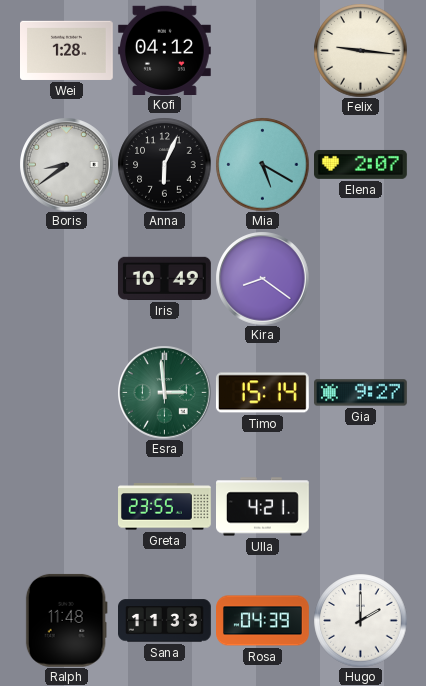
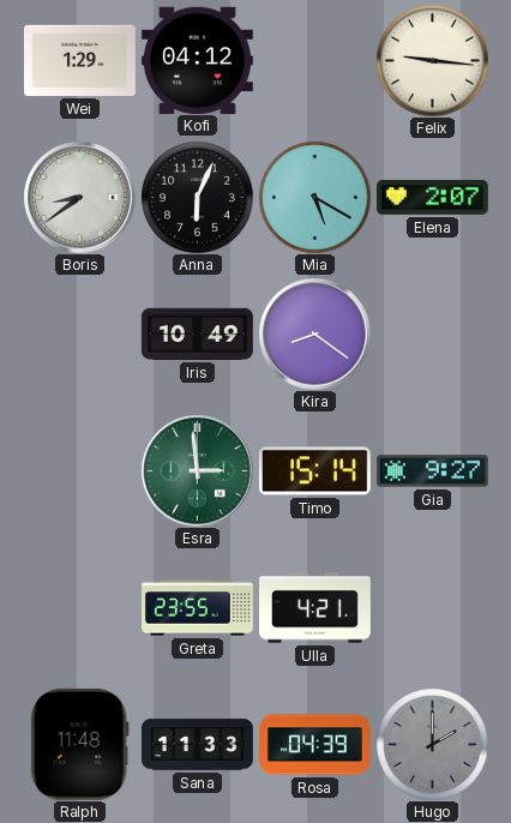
Wei: 1:28 -> 1:29
Hugo dial: white -> grey
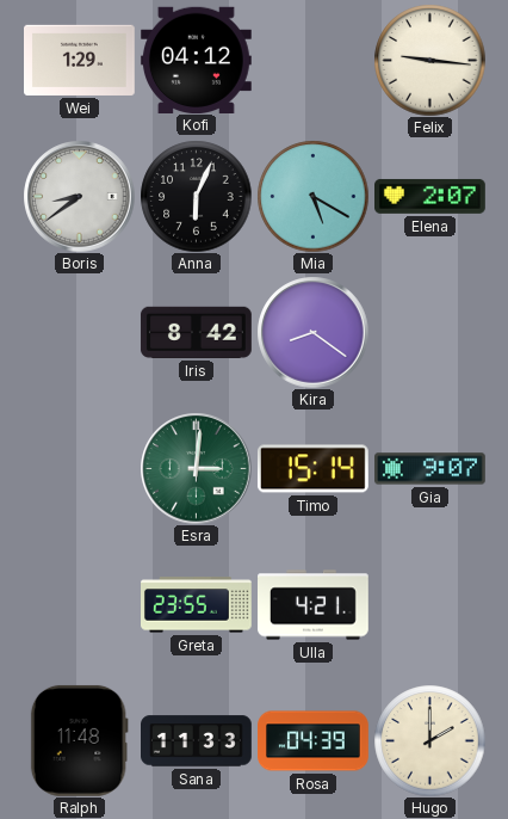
Iris: 10:49 -> 8:42
Esra: 2:59 -> 3:01
Gia: 9:27 -> 9:07
Hugo dial: grey -> cream
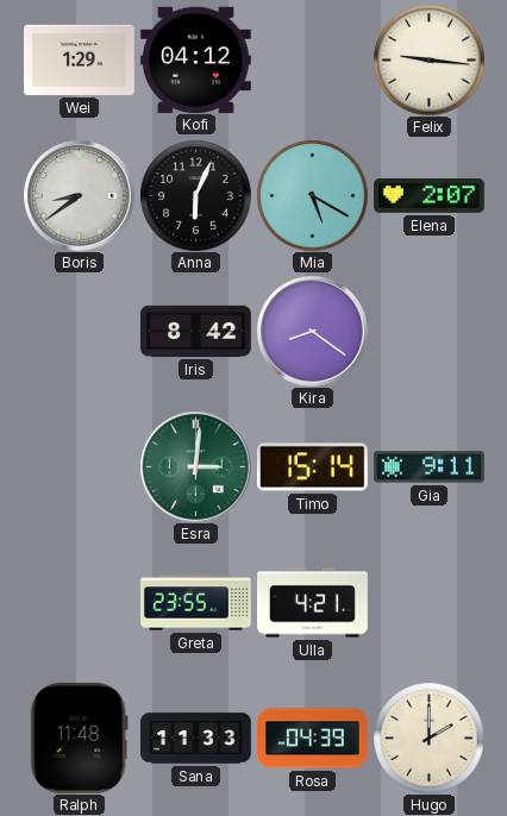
Gia: 9:07 -> 9:11
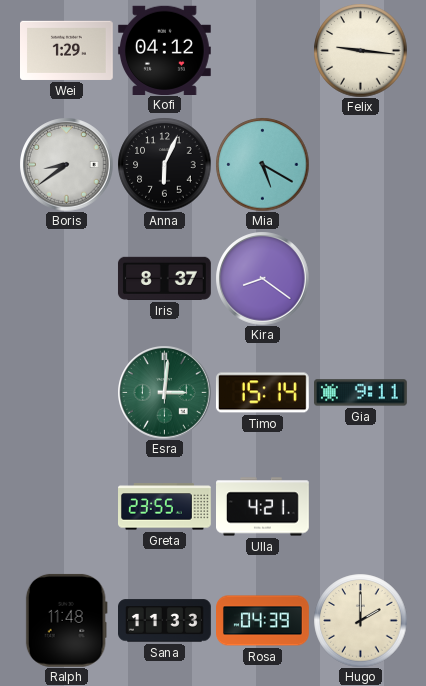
Elena: 2:07 -> none
Iris: 8:42 -> 8:37
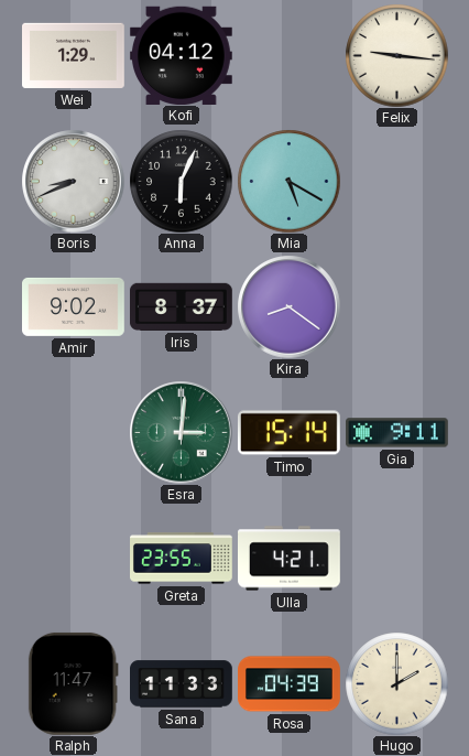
Boris: 8:39 -> 8:41
Amir: none -> 9:02
Ralph: 11:48 -> 11:47
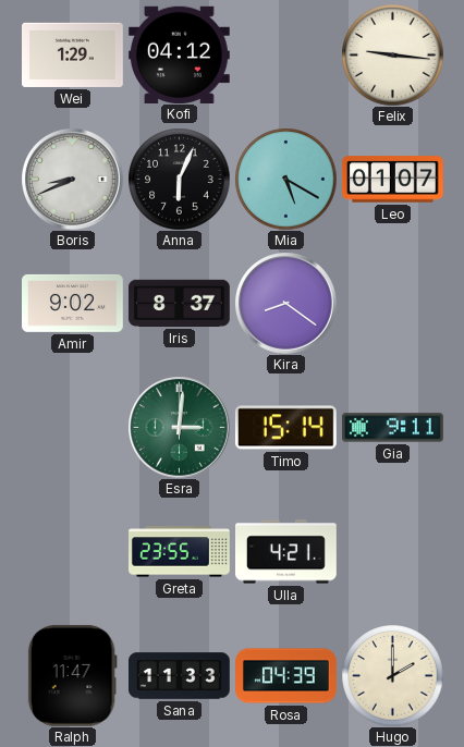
Leo: none -> 01:07
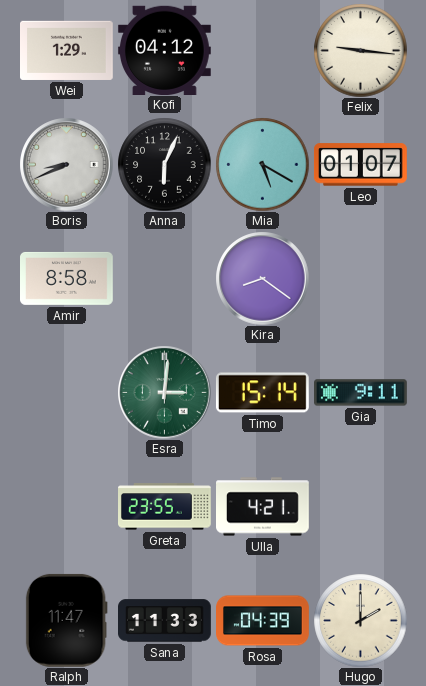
Amir: 9:02 -> 8:58
Iris: 8:37 -> none
